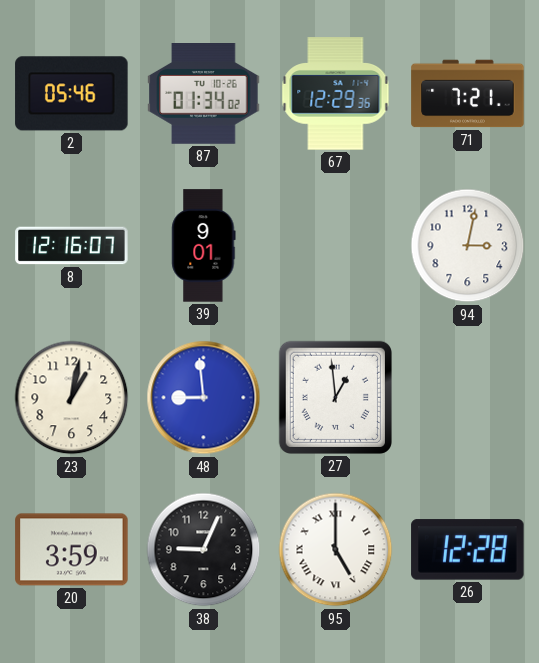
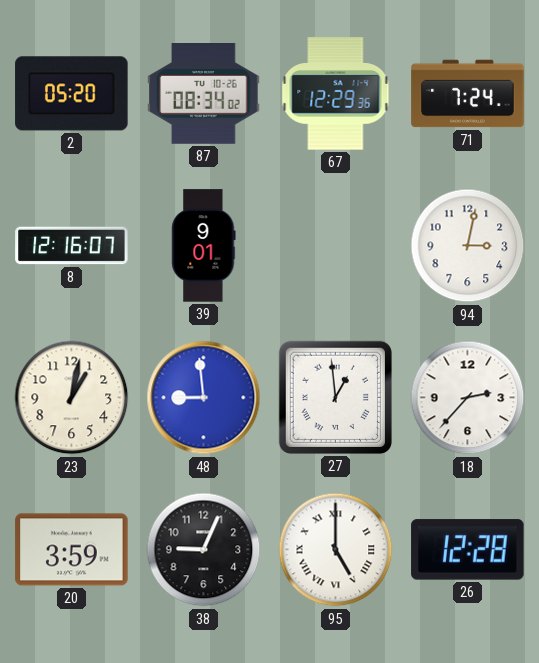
2: 05:46 -> 05:20
87: 01:34 -> 08:34
71: 7:21 -> 7:24
18: none -> 2:37
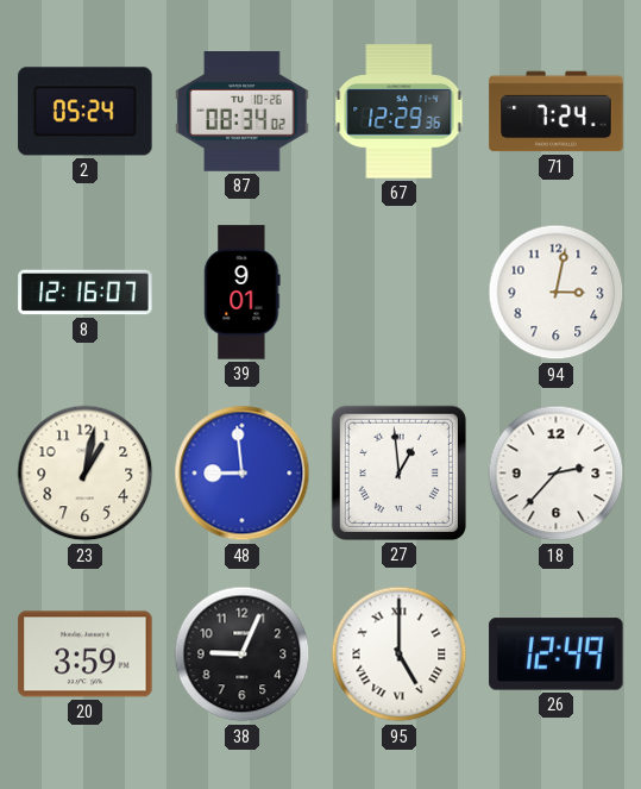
2: 05:20 -> 05:24
26: 12:28 -> 12:49
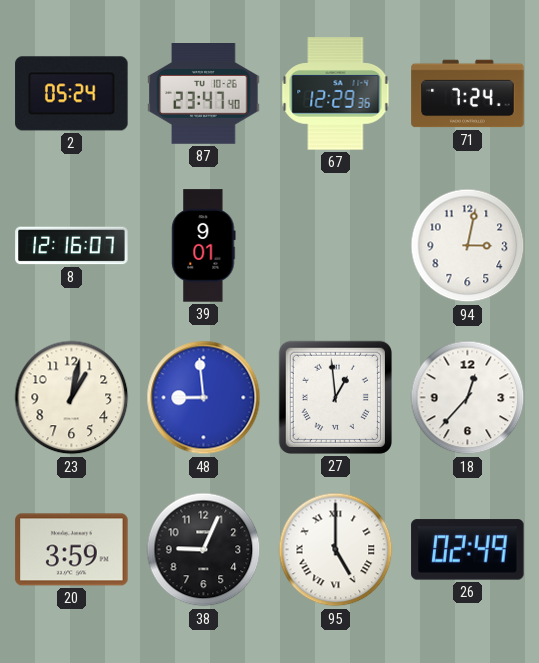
87: 08:34 -> 23:47
18: 2:37 -> 12:37
26: 12:49 -> 02:49
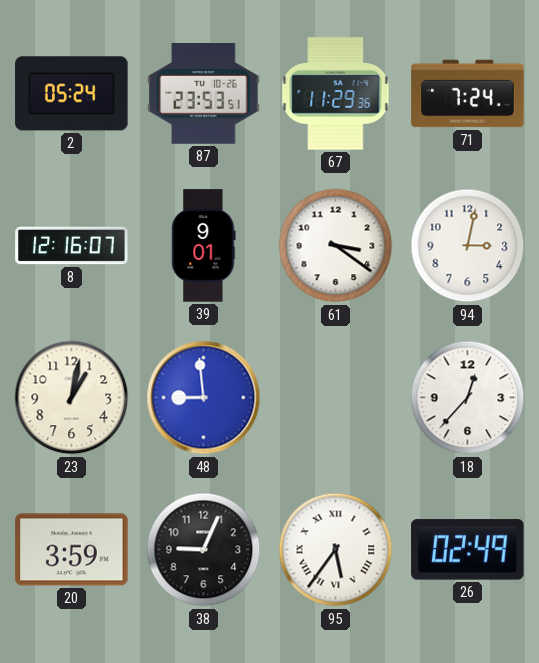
87: 23:47 -> 23:53
67: 12:29 -> 11:29
61: none -> 3:21
27: 12:59 -> none
95: 5:00 -> 5:36
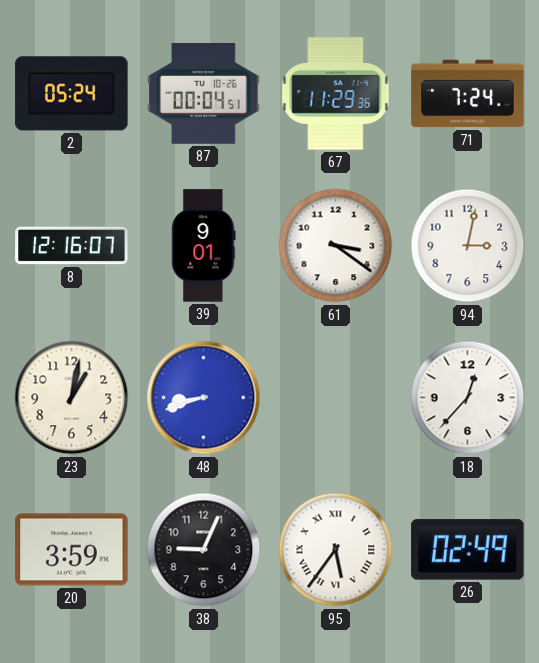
87: 23:53 -> 00:04
48: 8:59 -> 8:42
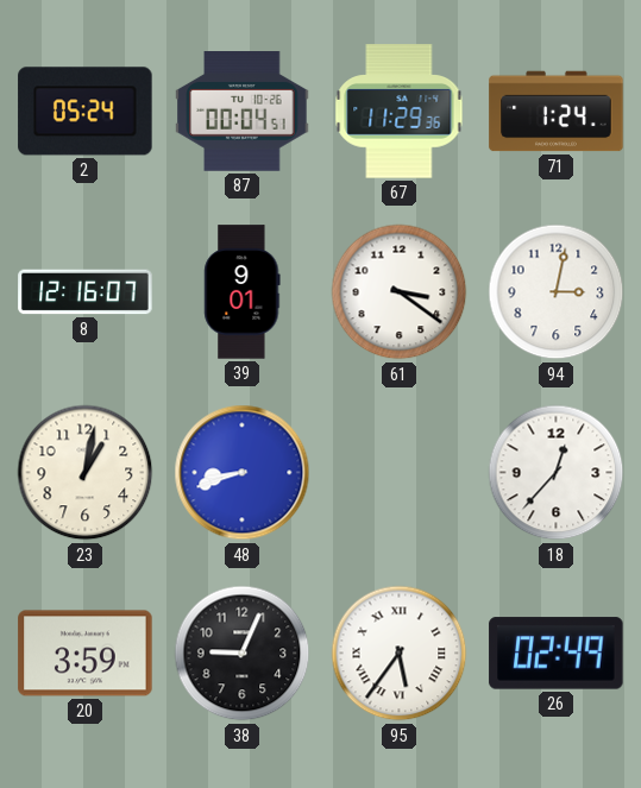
71: 7:24 -> 1:24
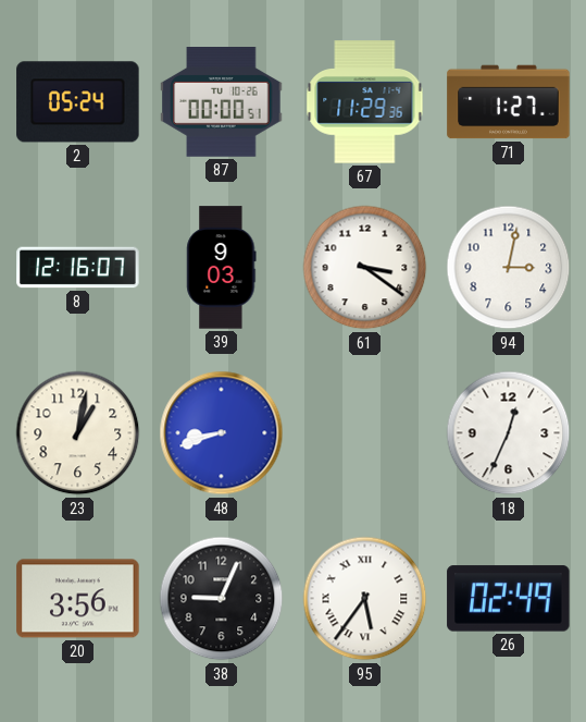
87: 00:04 -> 00:00
71: 1:24 -> 1:27
39: 9:01 -> 9:03
18: 12:37 -> 12:34
20: 3:59 -> 3:56
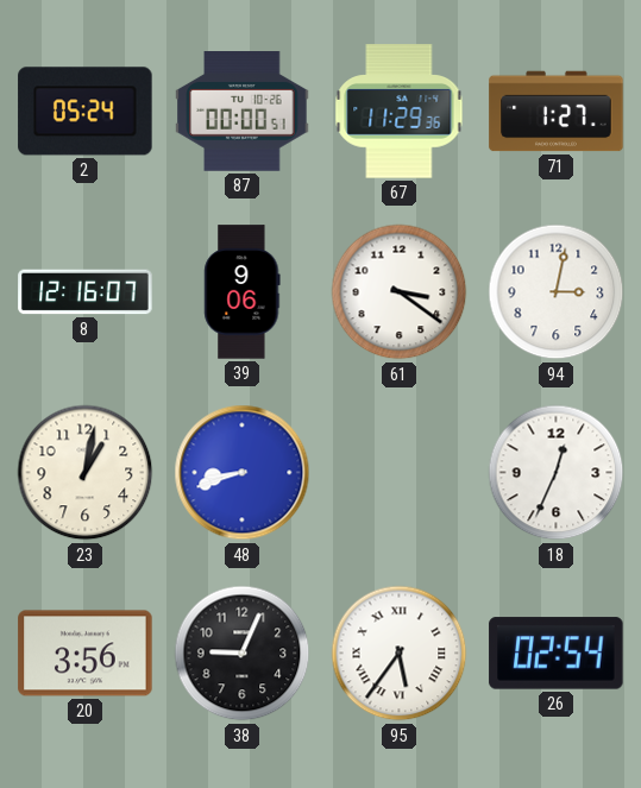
39: 9:03 -> 9:06
26: 02:49 -> 02:54
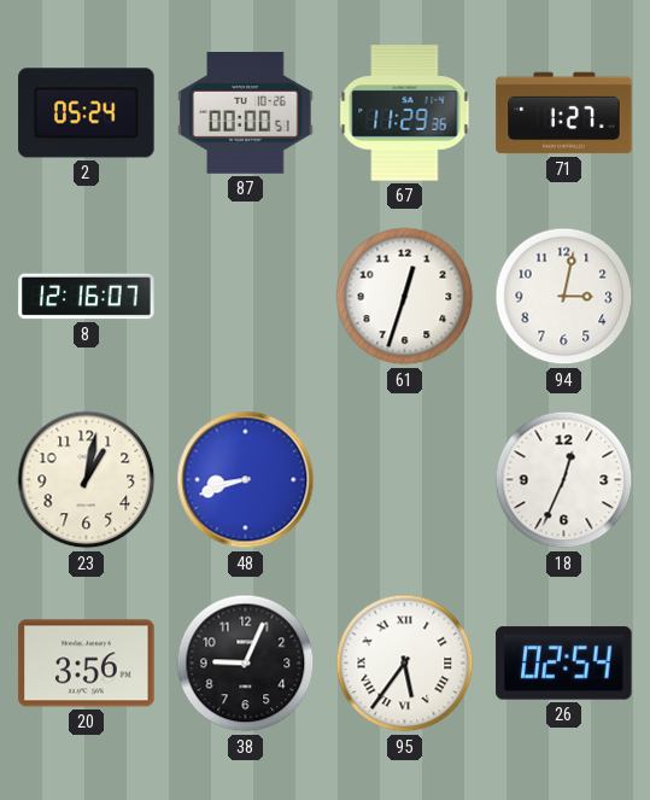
39: 9:06 -> none
61: 3:21 -> 12:33
